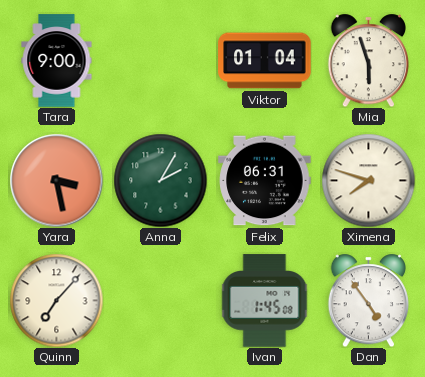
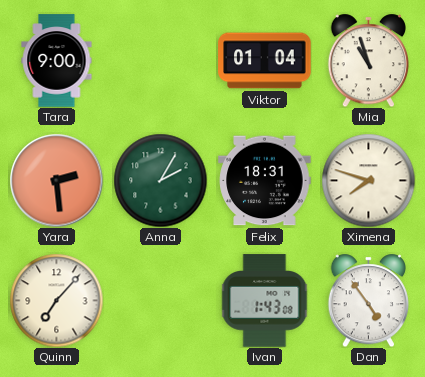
Mia: 5:57 -> 10:57
Yara: 3:28 -> 2:29
Felix: 06:31 -> 18:31
Ivan: 1:45 -> 1:43
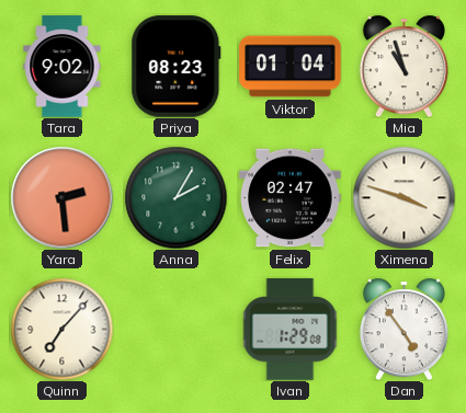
Tara: 9:00 -> 9:02
Priya: none -> 08:23
Felix: 18:31 -> 02:47
Ximena: 7:48 -> 3:48
Ivan: 1:43 -> 1:29
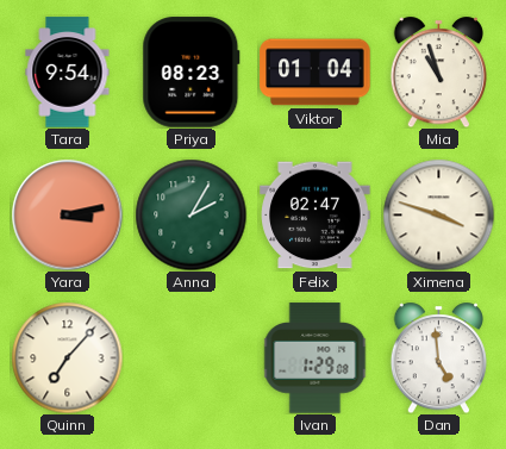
Tara: 9:02 -> 9:54
Yara: 2:29 -> 3:13
Dan: 4:54 -> 4:59
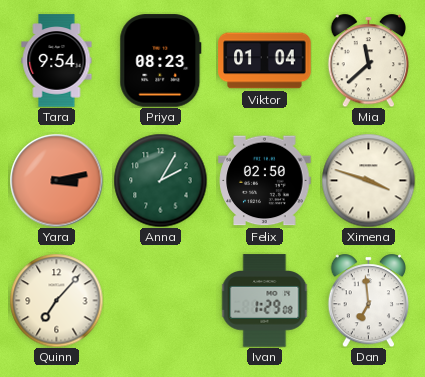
Mia: 10:57 -> 11:38
Felix: 02:47 -> 02:50
Dan: 4:59 -> 6:59
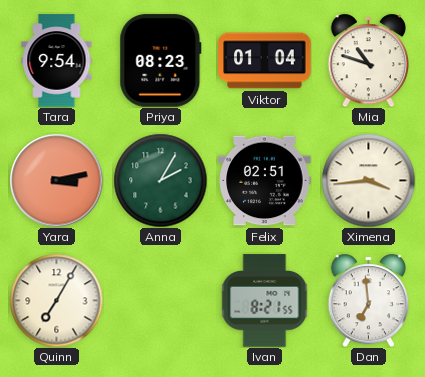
Mia: 11:38 -> 10:48
Felix: 02:50 -> 02:51
Ximena: 3:48 -> 3:44
Quinn: 7:07 -> 7:05
Ivan: 1:29 -> 8:21
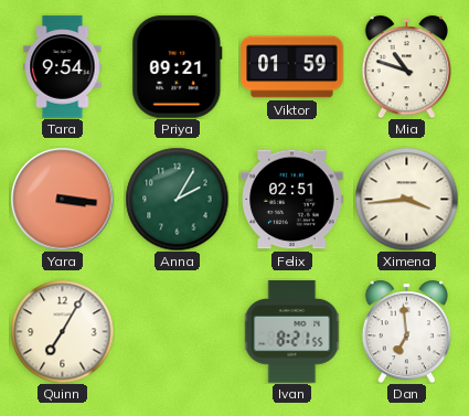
Priya: 08:23 -> 09:21
Viktor: 01:04 -> 01:59
Yara: 3:13 -> 3:16
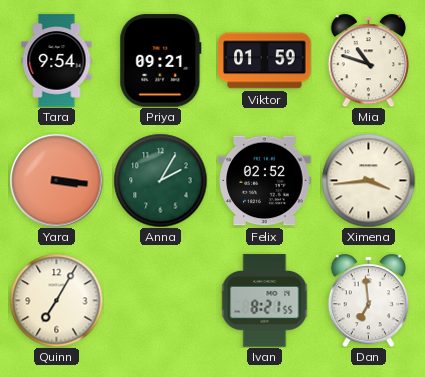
Felix: 02:51 -> 02:52
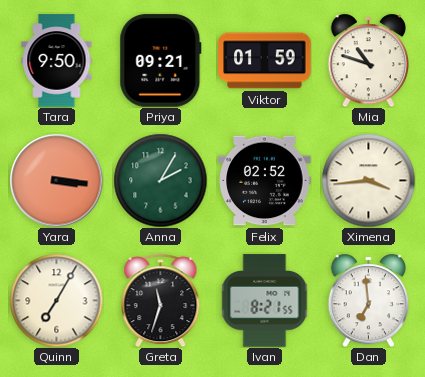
Tara: 9:54 -> 9:50
Greta: none -> 11:33
